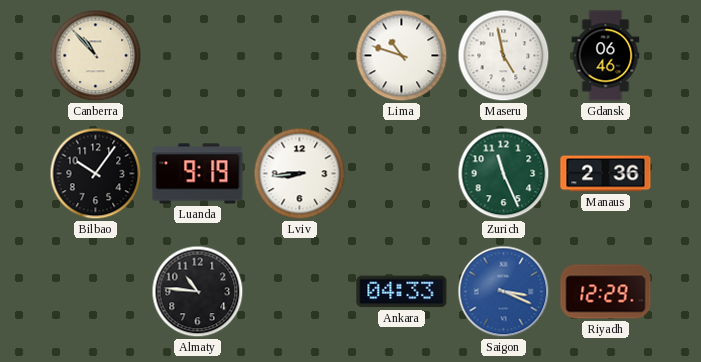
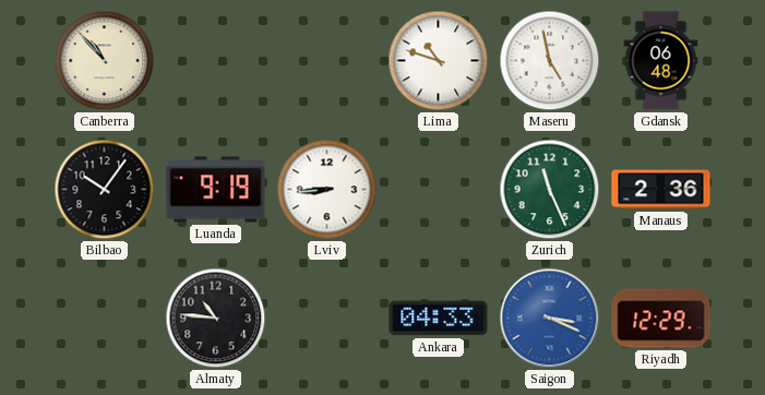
Gdansk: 06:46 -> 06:48
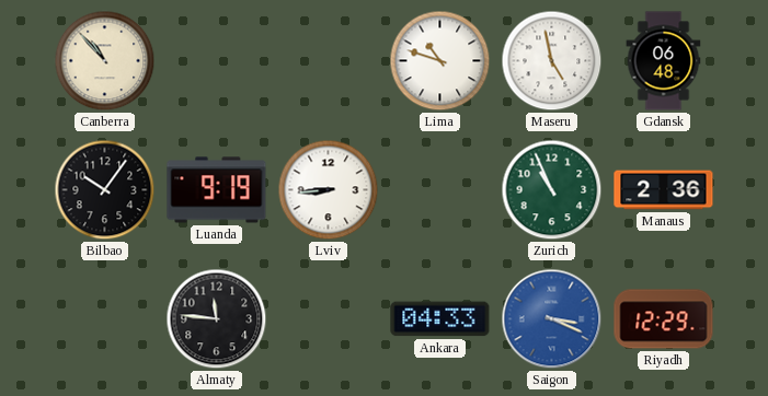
Zurich: 11:26 -> 10:56
Almaty: 10:46 -> 11:46
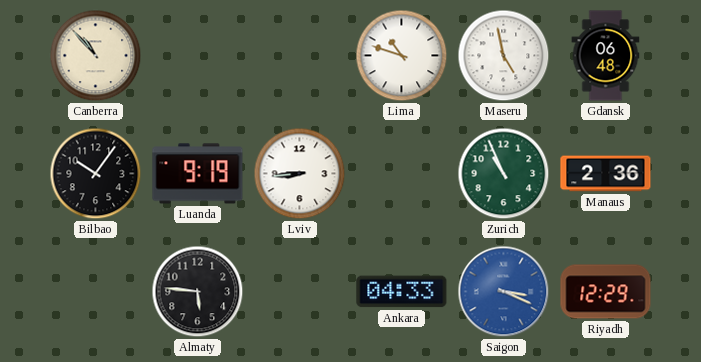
Almaty: 11:46 -> 5:46
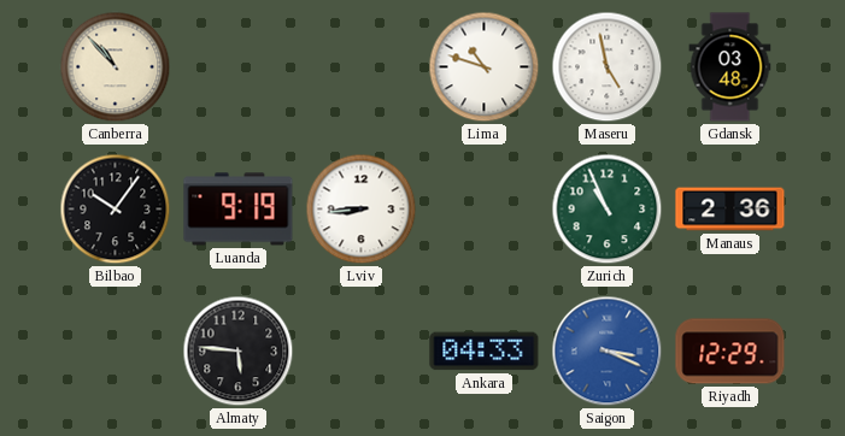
Gdansk: 06:48 -> 03:48
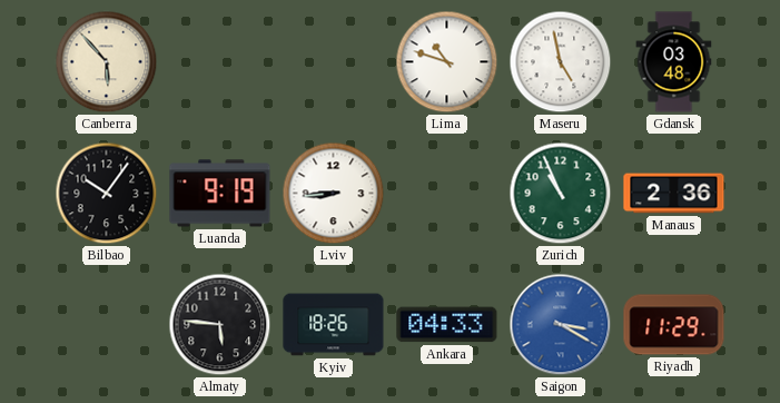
Canberra: 10:53 -> 5:53
Kyiv: none -> 18:26
Saigon: 3:19 -> 3:20
Riyadh: 12:29 -> 11:29
